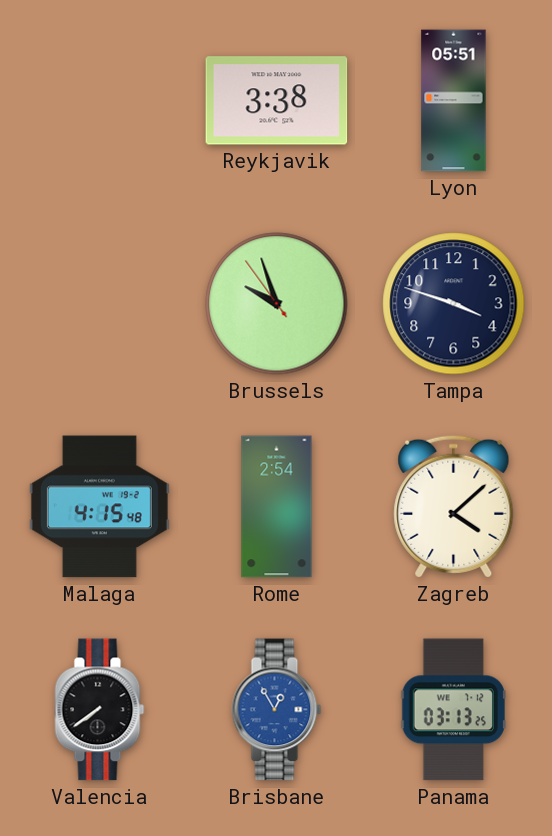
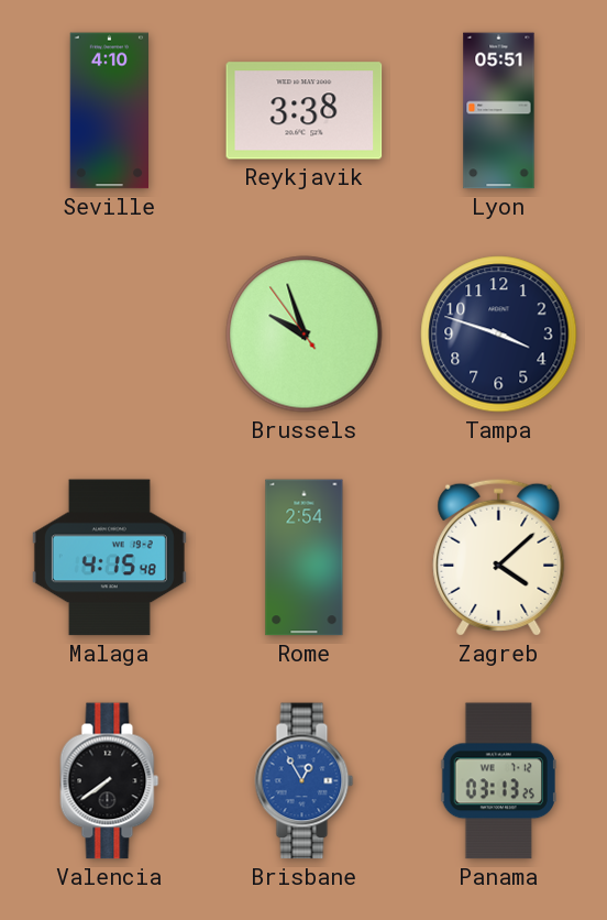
Seville: none -> 4:10
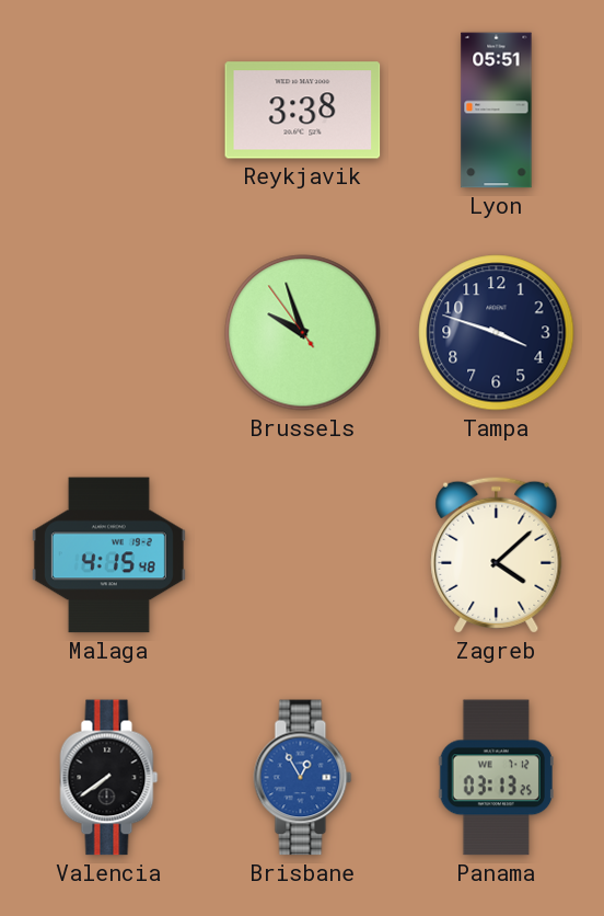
Seville: 4:10 -> none
Rome: 2:54 -> none
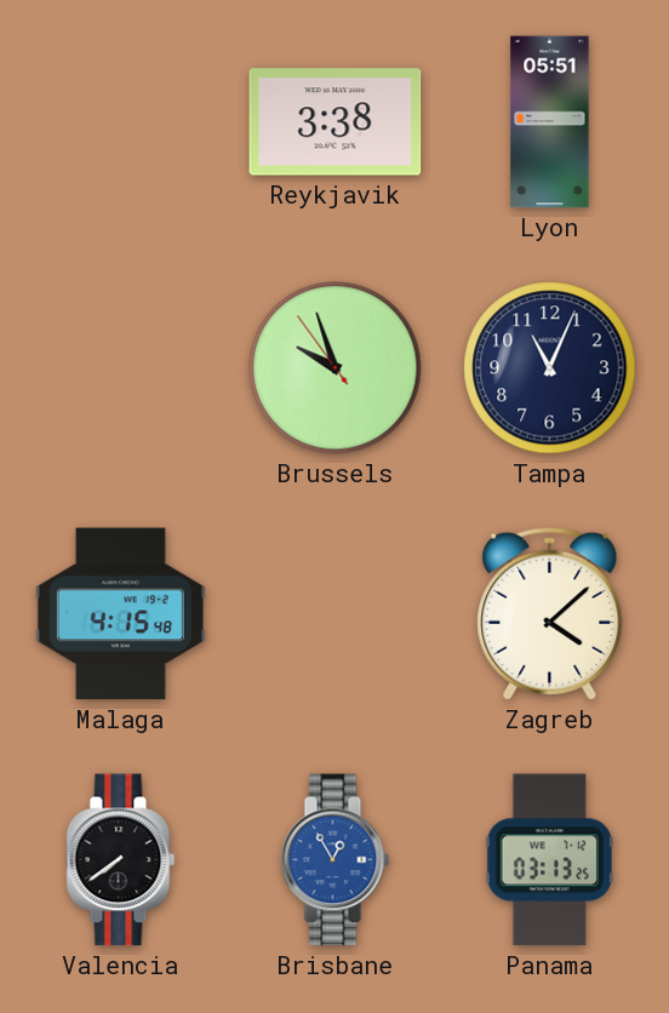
Tampa: 3:48 -> 11:04
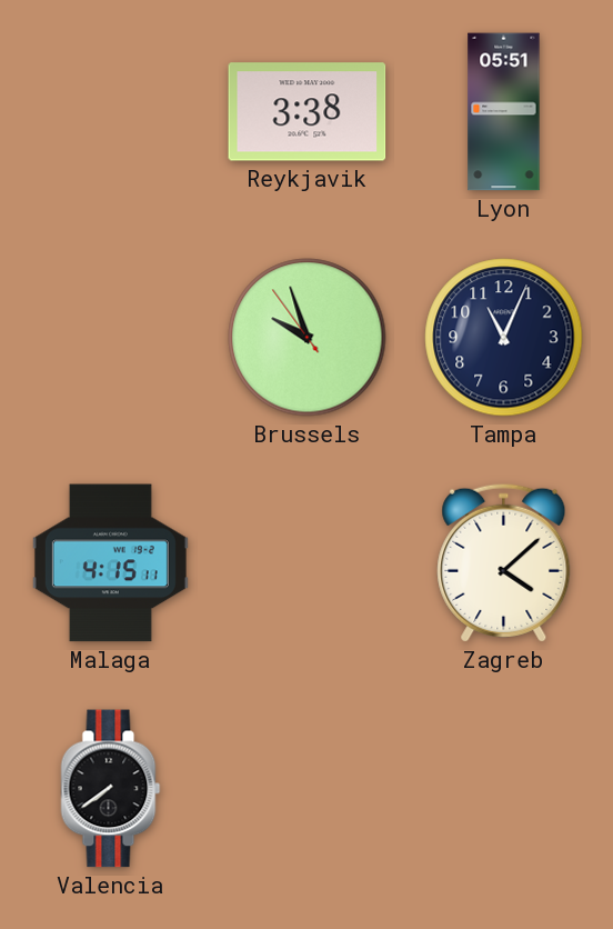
Malaga: 4:15:48 -> 4:15:11
Brisbane: 12:55 -> none
Panama: 03:13 -> none
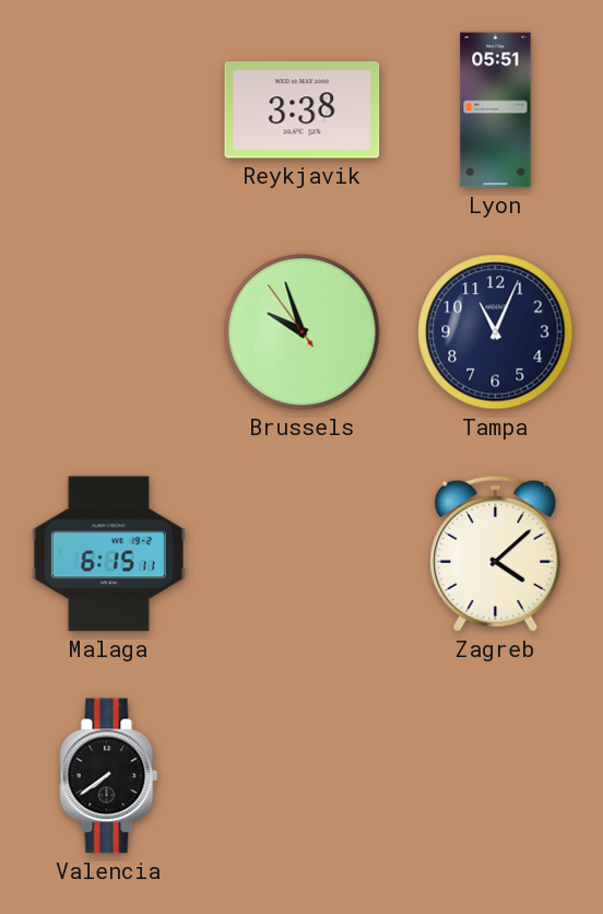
Malaga: 4:15 -> 6:15
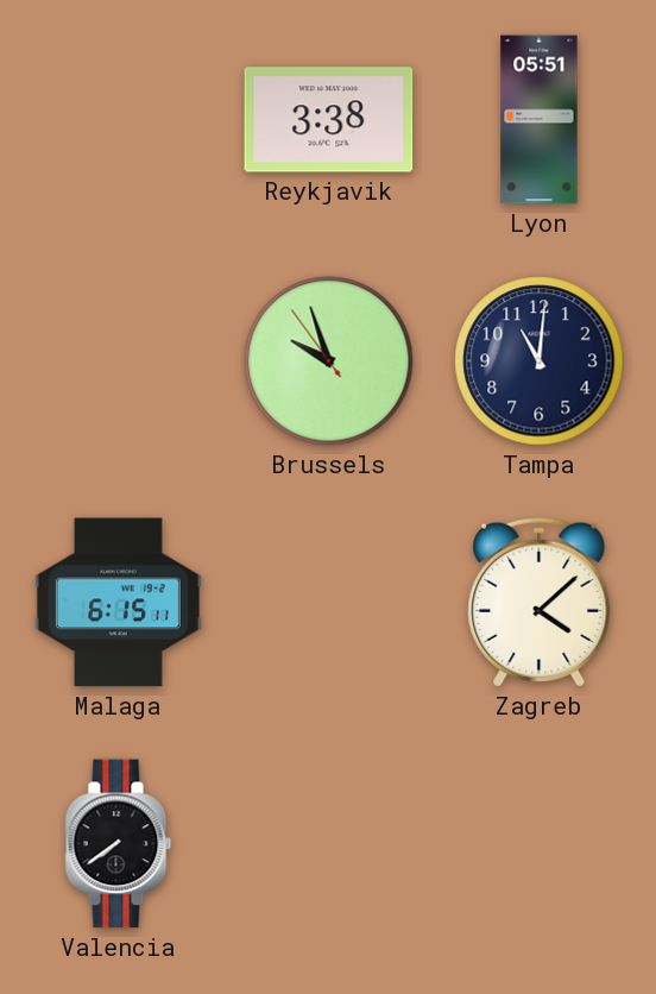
Tampa: 11:04 -> 11:01
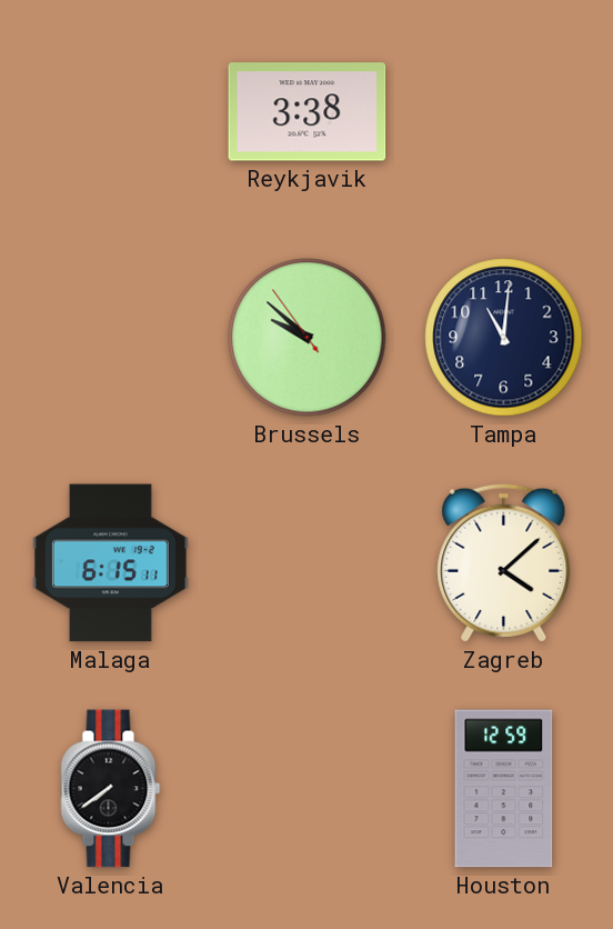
Lyon: 05:51 -> none
Brussels: 9:56 -> 9:51
Houston: none -> 12:59
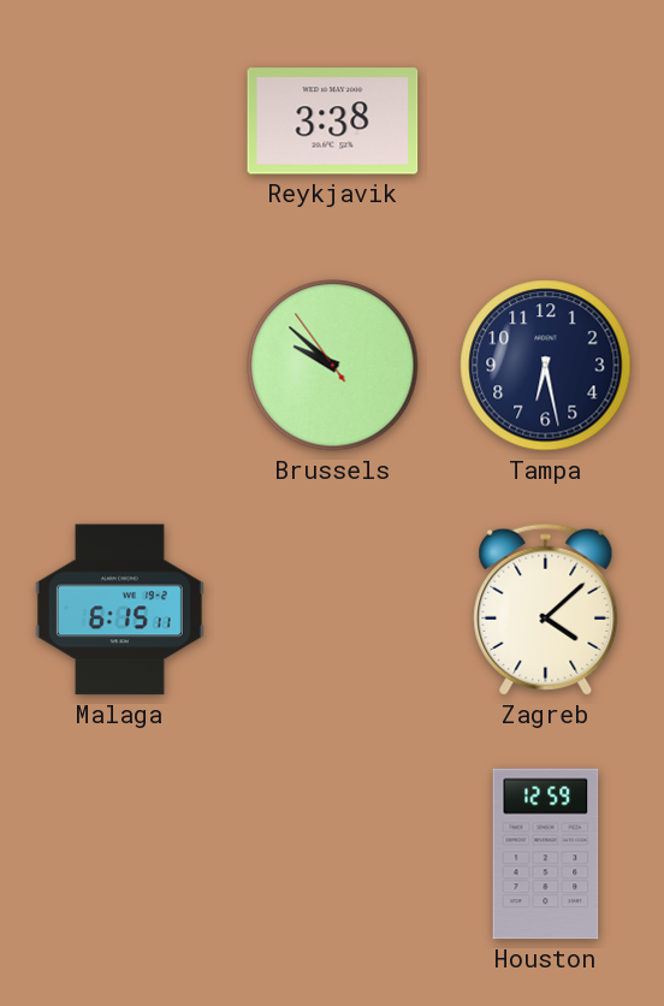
Tampa: 11:01 -> 6:28
Valencia: 7:39 -> none
